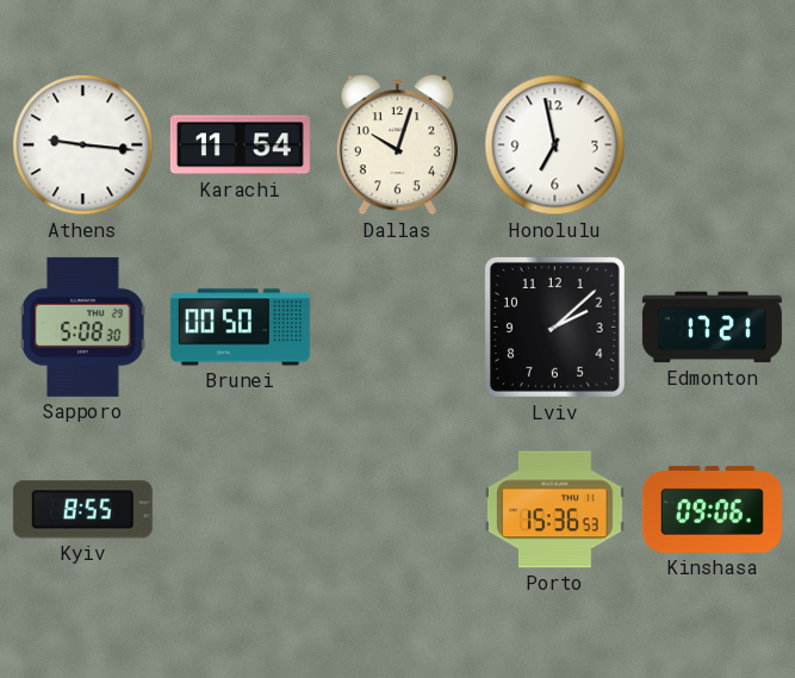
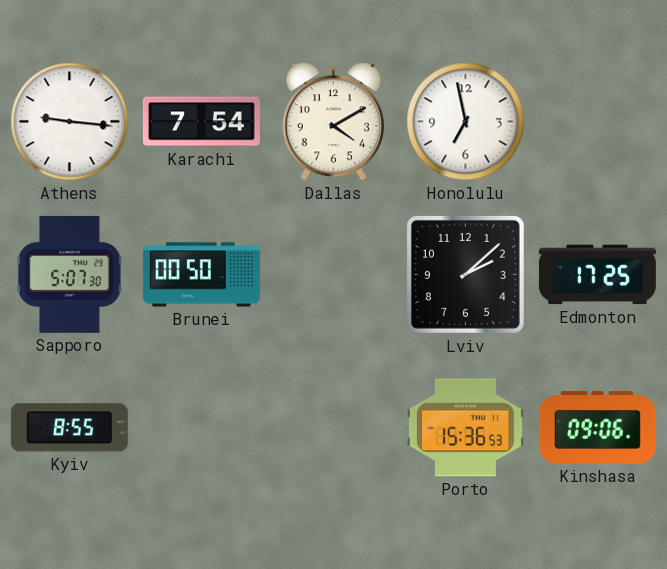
Karachi: 11:54 -> 7:54
Dallas: 10:03 -> 4:10
Sapporo: 5:08 -> 5:07
Edmonton: 17:21 -> 17:25
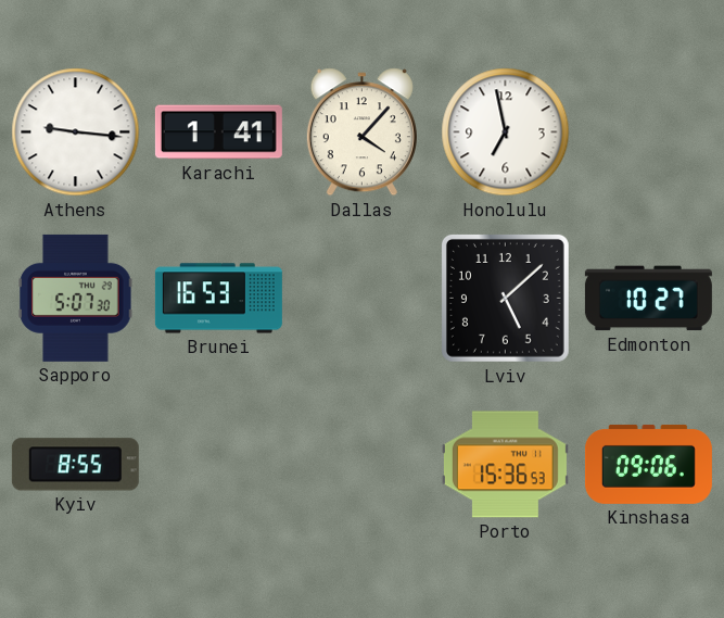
Karachi: 7:54 -> 1:41
Dallas: 4:10 -> 4:07
Brunei: 00:50 -> 16:53
Lviv: 2:08 -> 5:08
Edmonton: 17:25 -> 10:27
